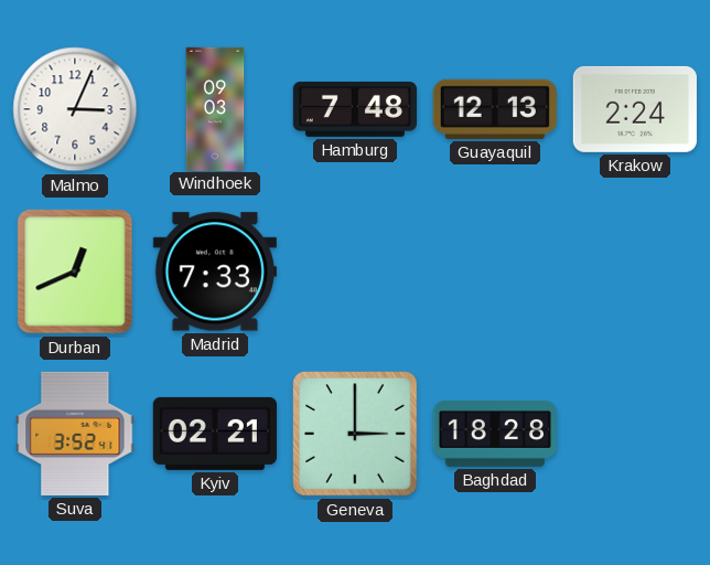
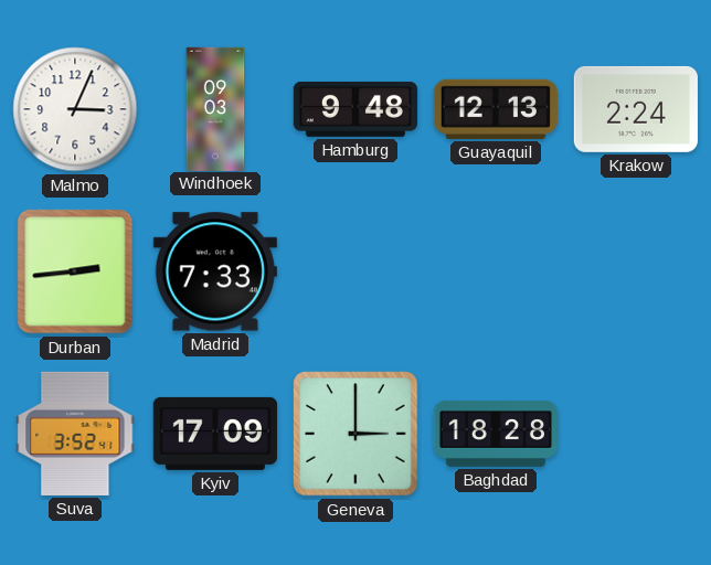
Hamburg: 7:48 -> 9:48
Durban: 12:41 -> 2:44
Kyiv: 02:21 -> 17:09
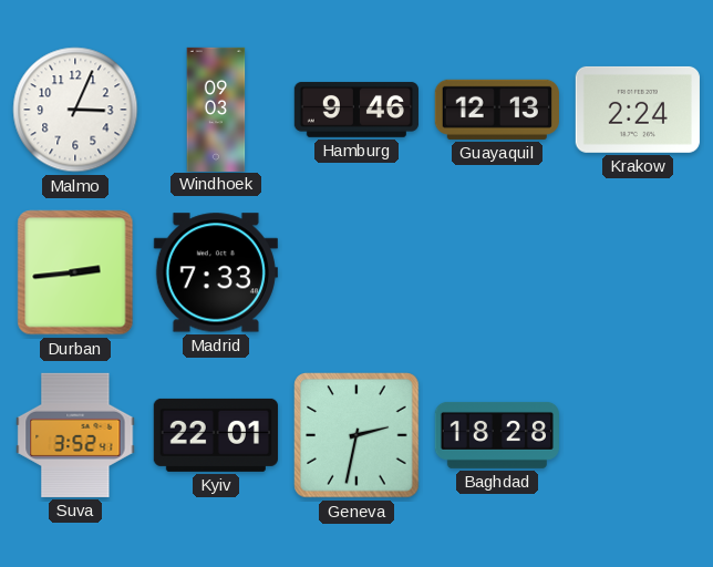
Hamburg: 9:48 -> 9:46
Kyiv: 17:09 -> 22:01
Geneva: 3:00 -> 2:32
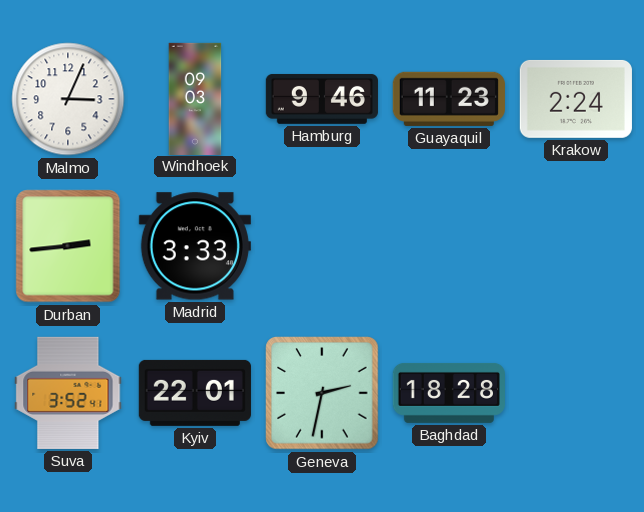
Guayaquil: 12:13 -> 11:23
Madrid: 7:33 -> 3:33
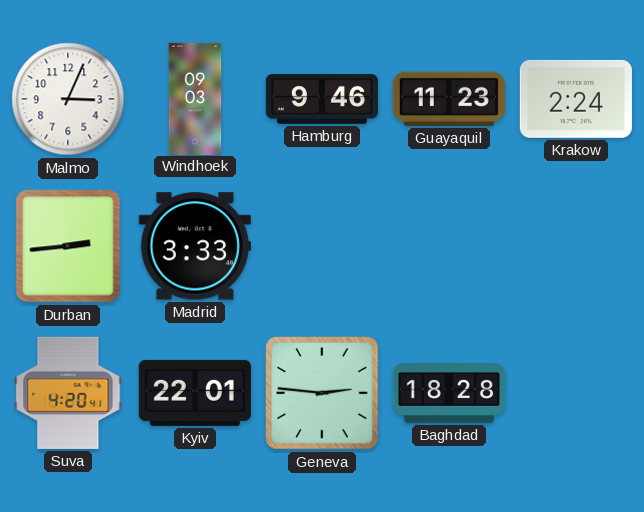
Suva: 3:52 -> 4:20
Geneva: 2:32 -> 2:46
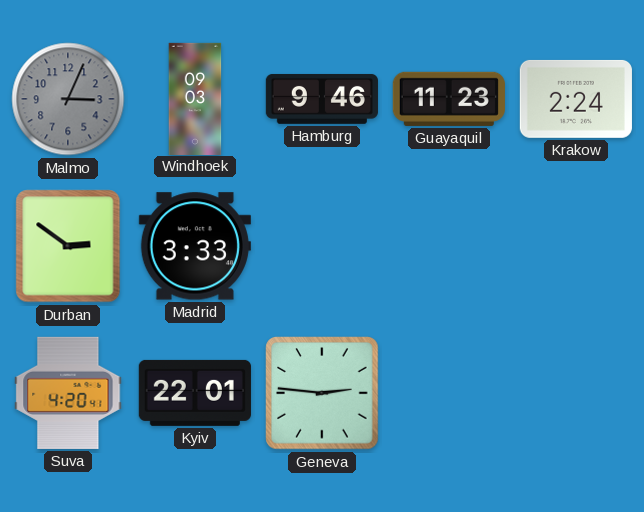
Malmo dial: white -> grey
Durban: 2:44 -> 2:51
Baghdad: 18:28 -> none
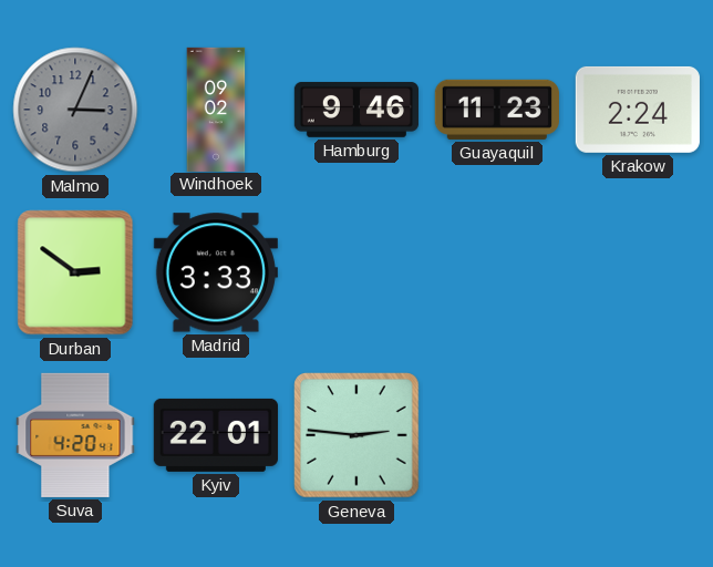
Windhoek: 09:03 -> 09:02
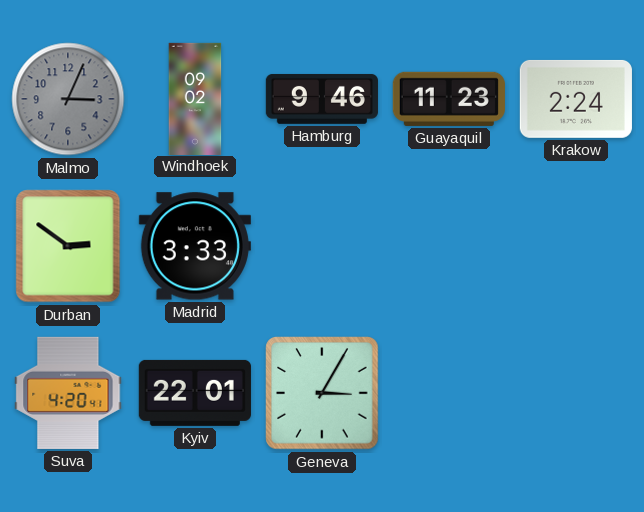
Geneva: 2:46 -> 3:05
